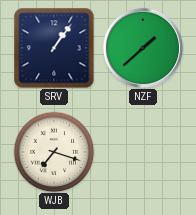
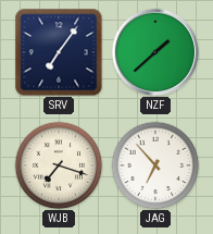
SRV: 1:06 -> 7:06
JAG: none -> 6:53
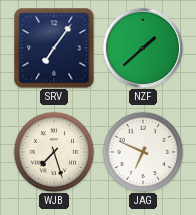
WJB: 7:18 -> 7:27
JAG: 6:53 -> 6:49
